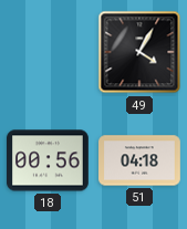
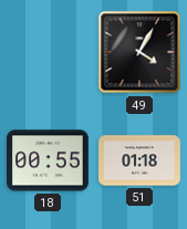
18: 00:56 -> 00:55
51: 04:18 -> 01:18
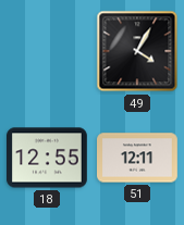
18: 00:55 -> 12:55
51: 01:18 -> 12:11
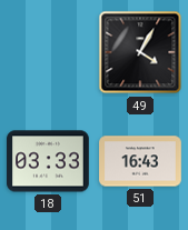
18: 12:55 -> 03:33
51: 12:11 -> 16:43
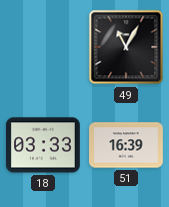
49: 4:05 -> 11:05
51: 16:43 -> 16:39
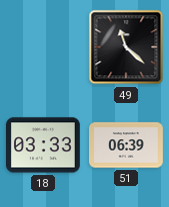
49: 11:05 -> 11:22
51: 16:39 -> 06:39
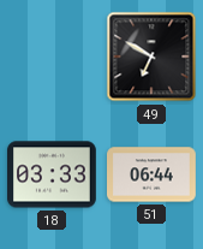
49: 11:22 -> 6:50
51: 06:39 -> 06:44
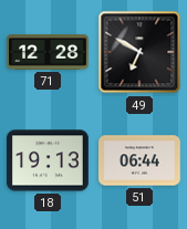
71: none -> 12:28
18: 03:33 -> 19:13
